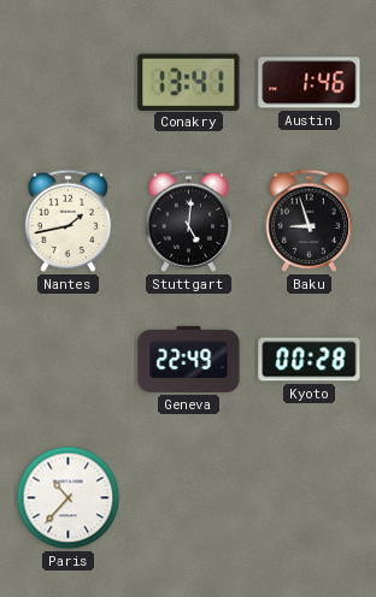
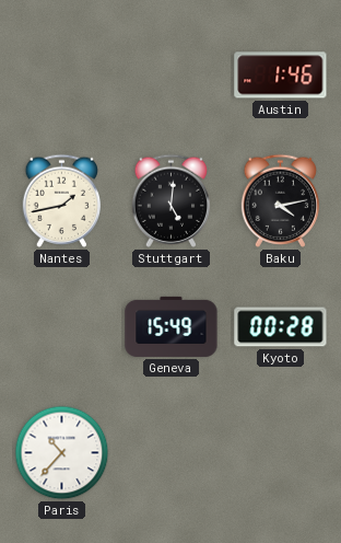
Conakry: 13:41 -> none
Baku: 8:57 -> 4:13
Geneva: 22:49 -> 15:49
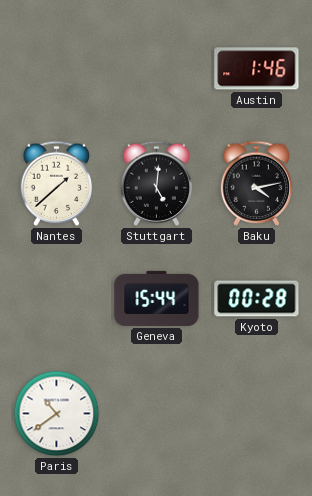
Nantes: 1:43 -> 1:38
Geneva: 15:49 -> 15:44
Paris: 10:37 -> 10:39
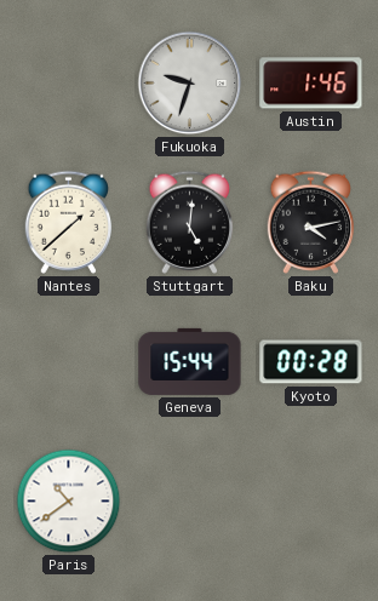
Fukuoka: none -> 9:33
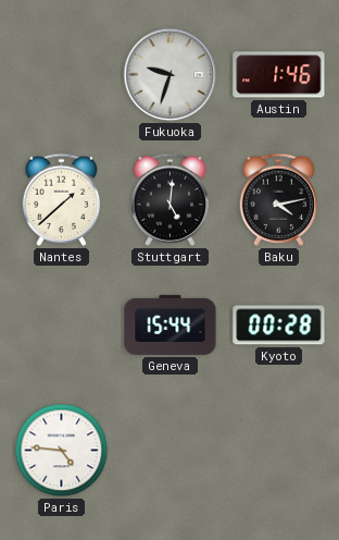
Paris: 10:39 -> 4:46
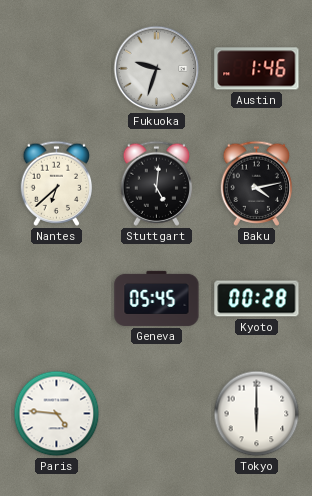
Nantes: 1:38 -> 6:38
Geneva: 15:44 -> 05:45
Tokyo: none -> 6:00
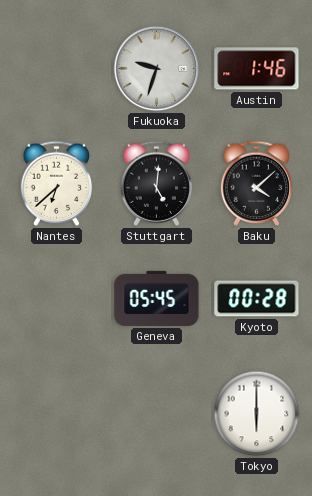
Baku: 4:13 -> 4:08
Paris: 4:46 -> none
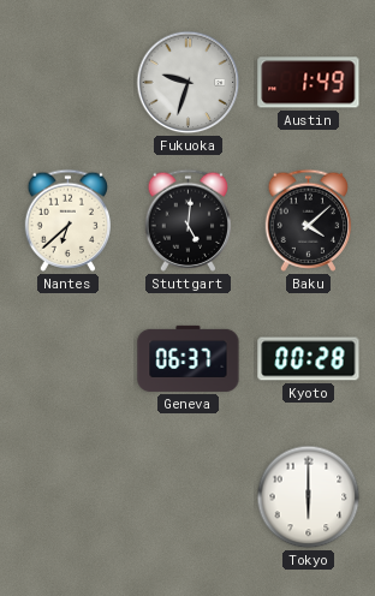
Austin: 1:46 -> 1:49
Geneva: 05:45 -> 06:37
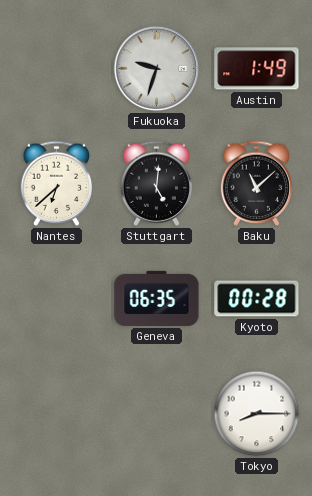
Baku: 4:08 -> 11:08
Geneva: 06:37 -> 06:35
Tokyo: 6:00 -> 8:15
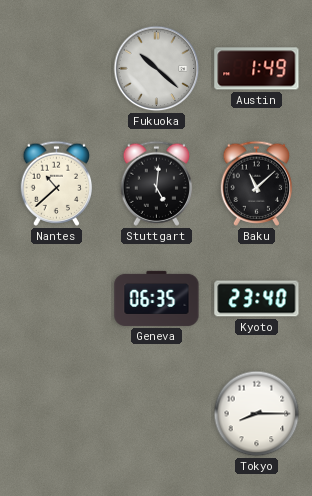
Fukuoka: 9:33 -> 10:22
Nantes: 6:38 -> 10:38
Kyoto: 00:28 -> 23:40
